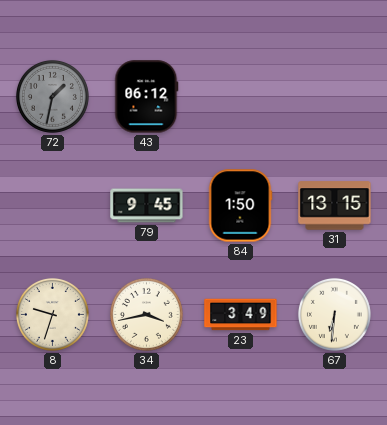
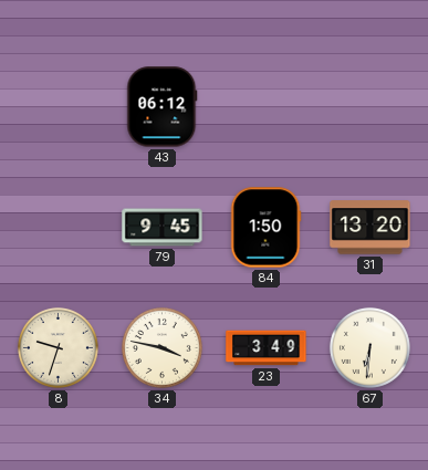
72: 1:32 -> none
31: 13:15 -> 13:20
34: 3:43 -> 3:47
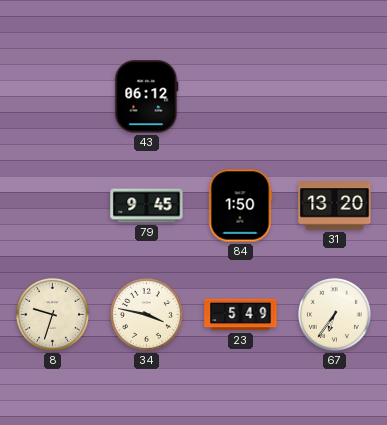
23: 3:49 -> 5:49
67: 6:31 -> 6:36
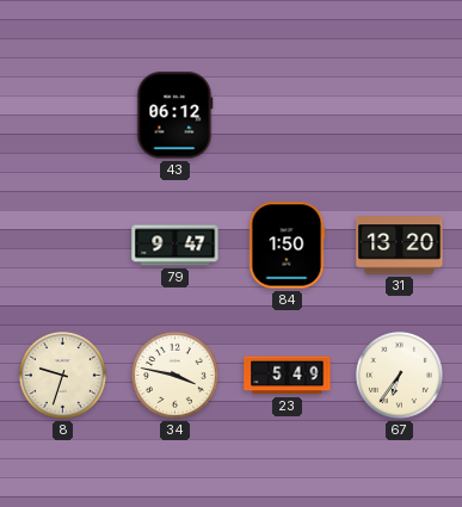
79: 9:45 -> 9:47
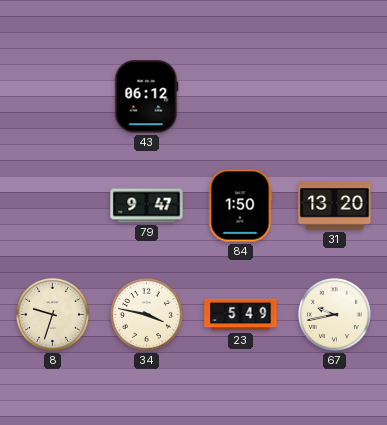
67: 6:36 -> 9:43
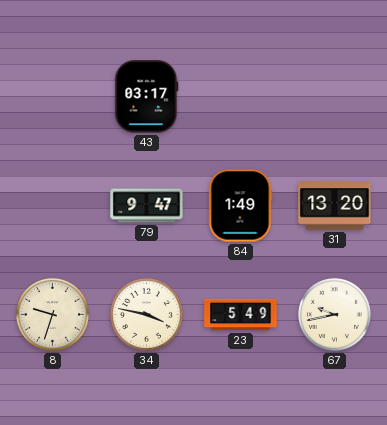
43: 06:12 -> 03:17
84: 1:50 -> 1:49
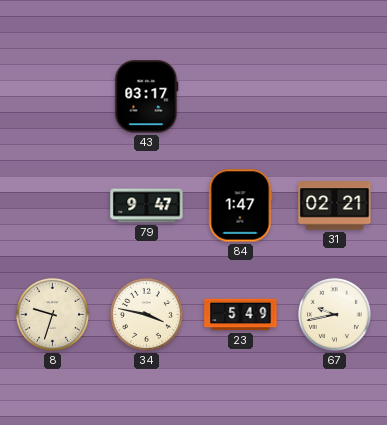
84: 1:49 -> 1:47
31: 13:20 -> 02:21
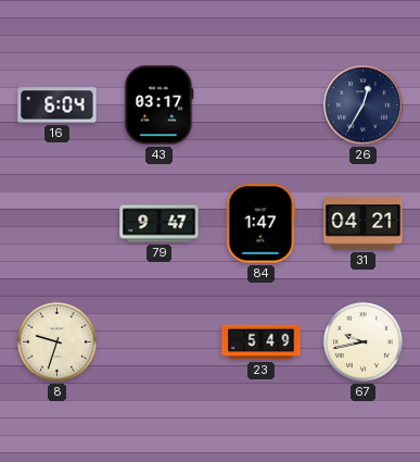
16: none -> 6:04
26: none -> 12:35
31: 02:21 -> 04:21
34: 3:47 -> none
